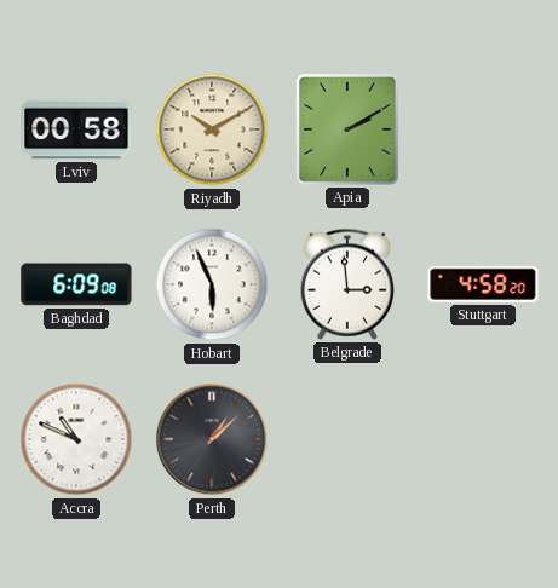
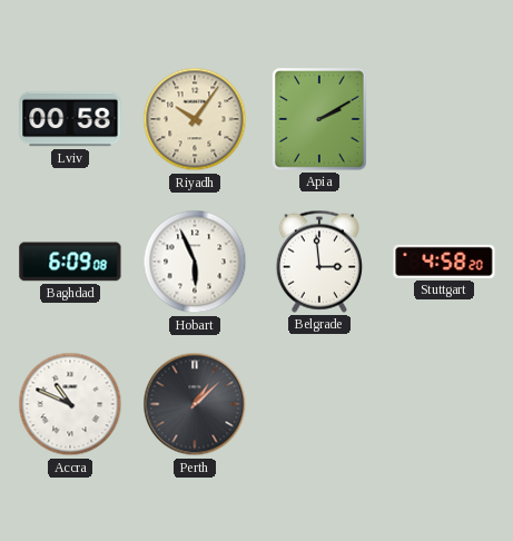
Riyadh: 10:10 -> 10:06
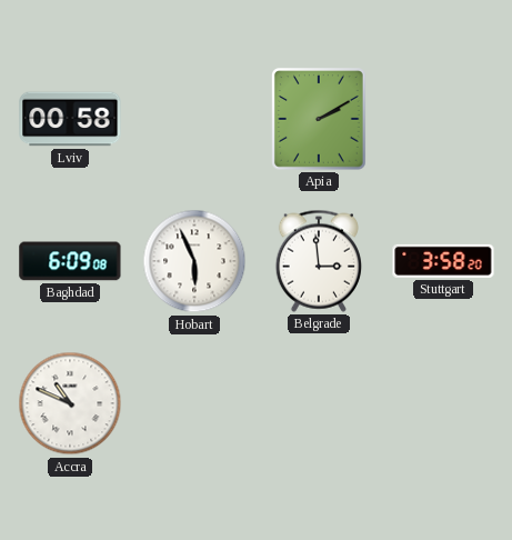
Riyadh: 10:06 -> none
Stuttgart: 4:58 -> 3:58
Perth: 1:08 -> none
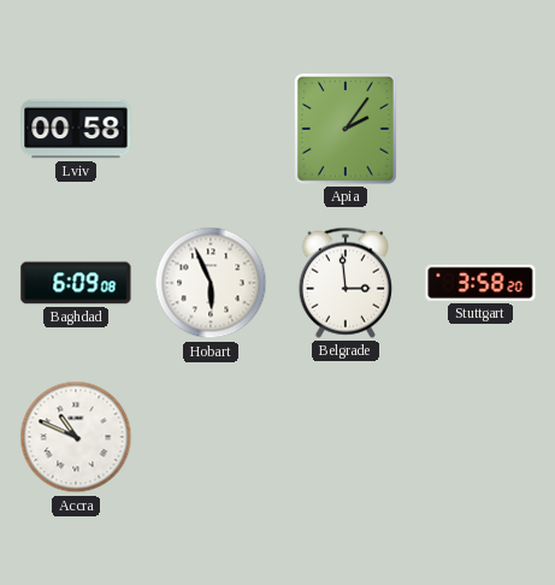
Apia: 2:10 -> 2:06
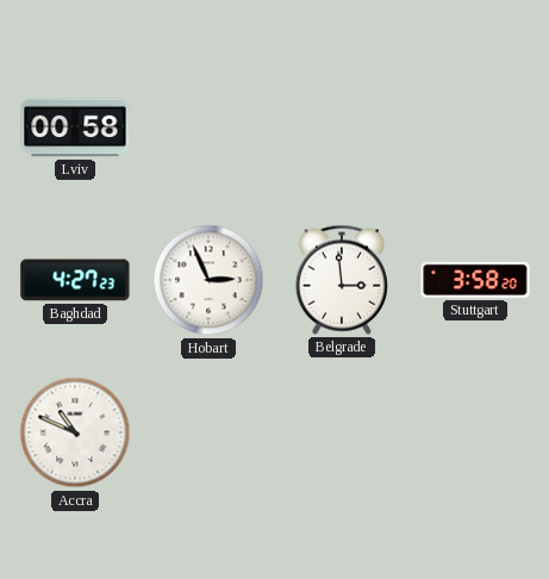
Apia: 2:06 -> none
Baghdad: 6:09 -> 4:27
Hobart: 5:56 -> 2:56
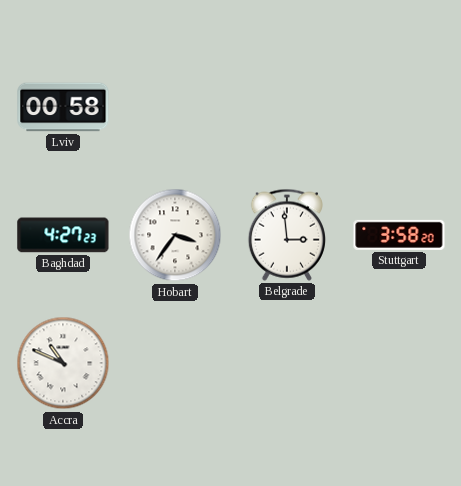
Hobart: 2:56 -> 3:36
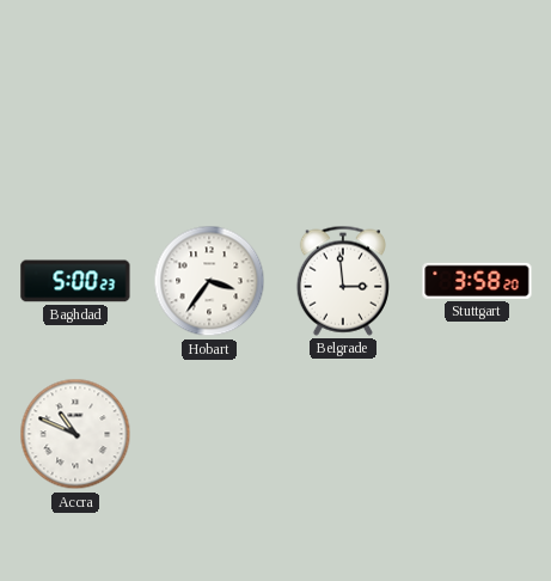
Lviv: 00:58 -> none
Baghdad: 4:27 -> 5:00
